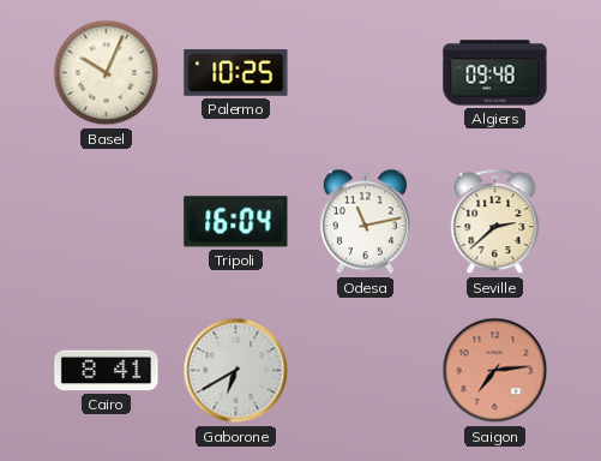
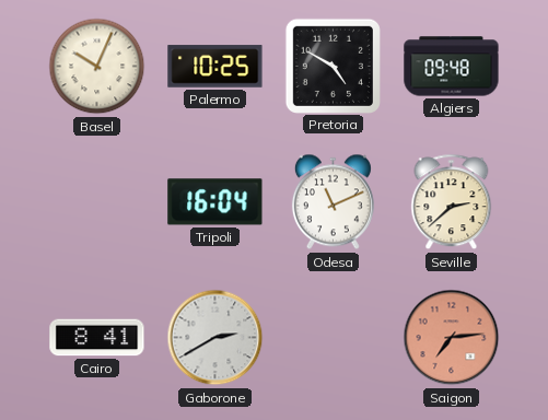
Pretoria: none -> 4:50
Odesa: 11:13 -> 11:11
Gaborone: 6:40 -> 2:40
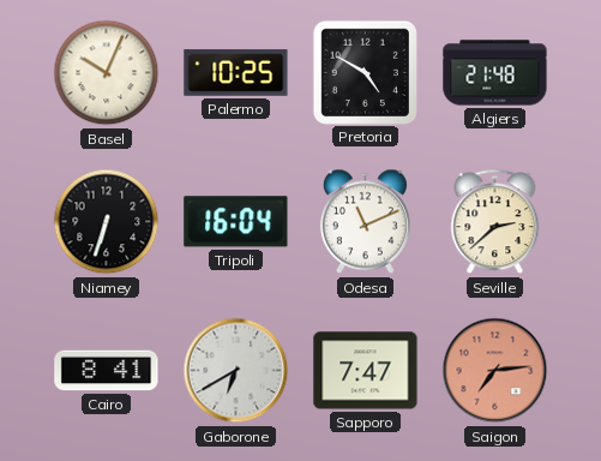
Algiers: 09:48 -> 21:48
Niamey: none -> 6:33
Gaborone: 2:40 -> 6:40
Sapporo: none -> 7:47
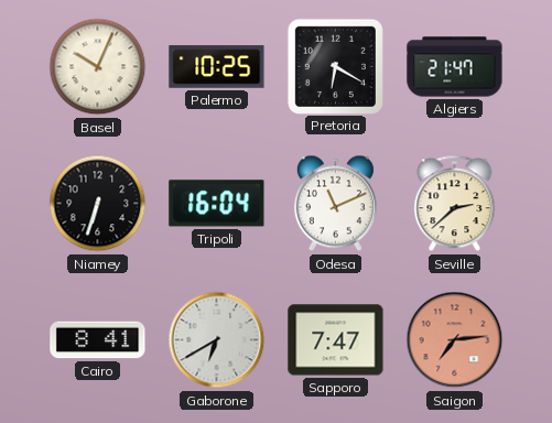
Pretoria: 4:50 -> 6:20
Algiers: 21:48 -> 21:47
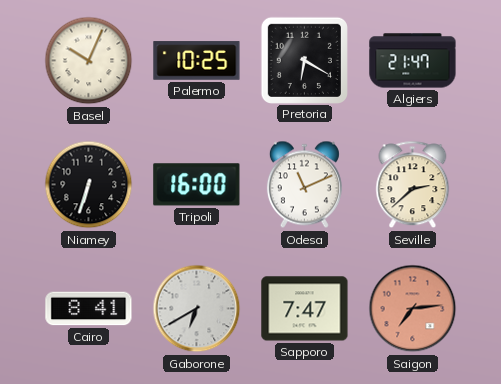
Tripoli: 16:04 -> 16:00
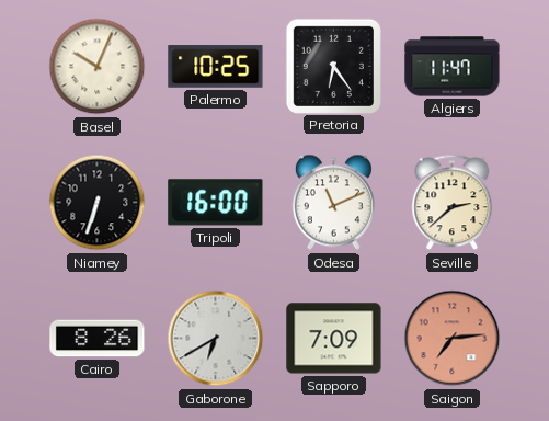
Pretoria: 6:20 -> 6:24
Algiers: 21:47 -> 11:47
Cairo: 8:41 -> 8:26
Sapporo: 7:47 -> 7:09
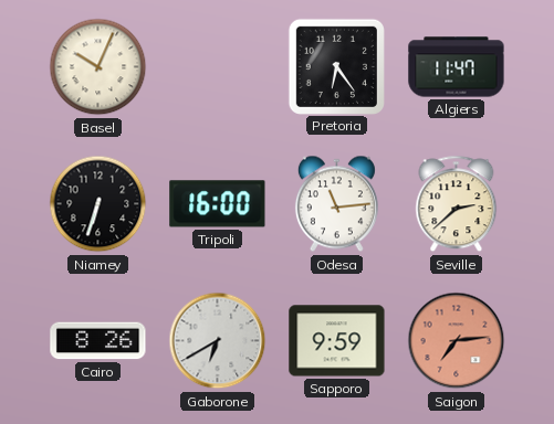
Palermo: 10:25 -> none
Odesa: 11:11 -> 11:14
Sapporo: 7:09 -> 9:59
